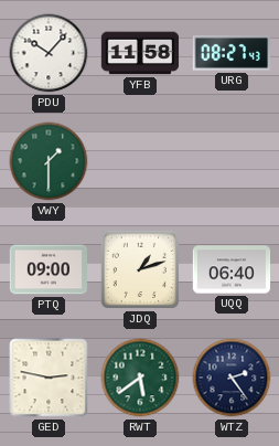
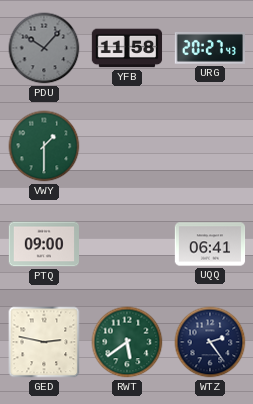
PDU dial: white -> grey
URG: 08:27 -> 20:27
JDQ: 1:12 -> none
UQQ: 06:40 -> 06:41
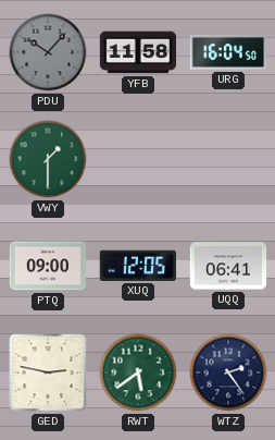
URG: 20:27 -> 16:04
XUQ: none -> 12:05
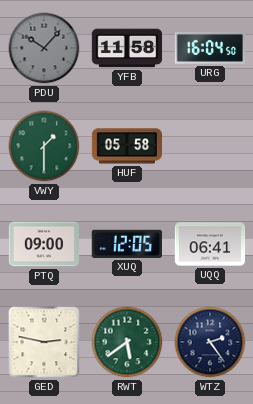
HUF: none -> 05:58
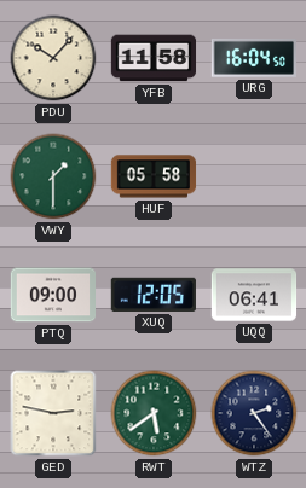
PDU dial: grey -> cream
